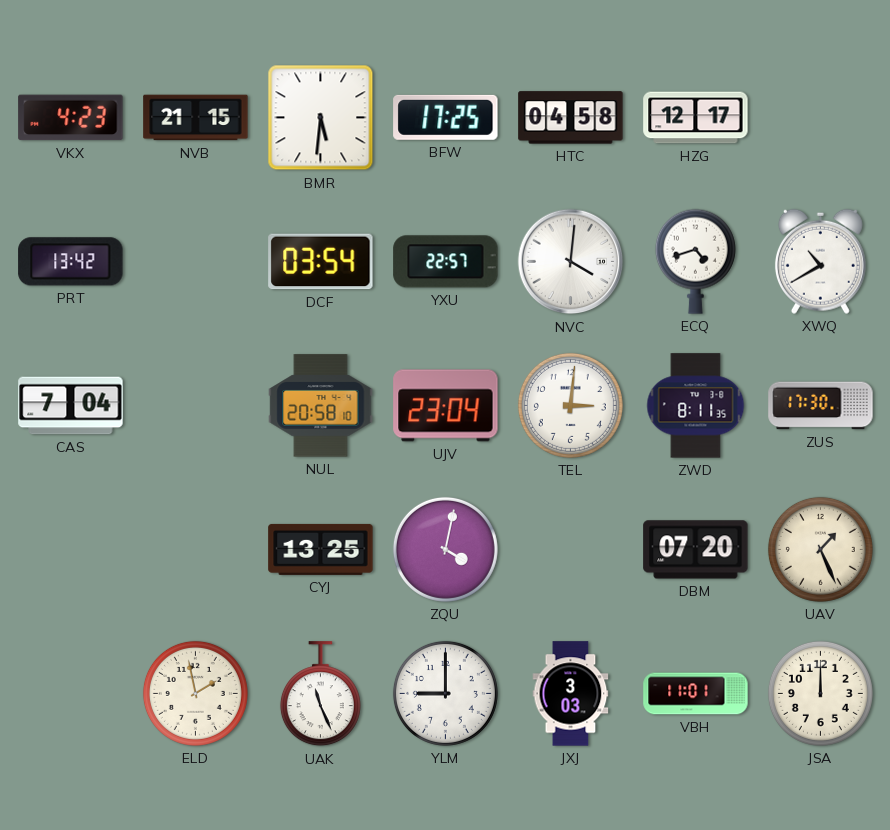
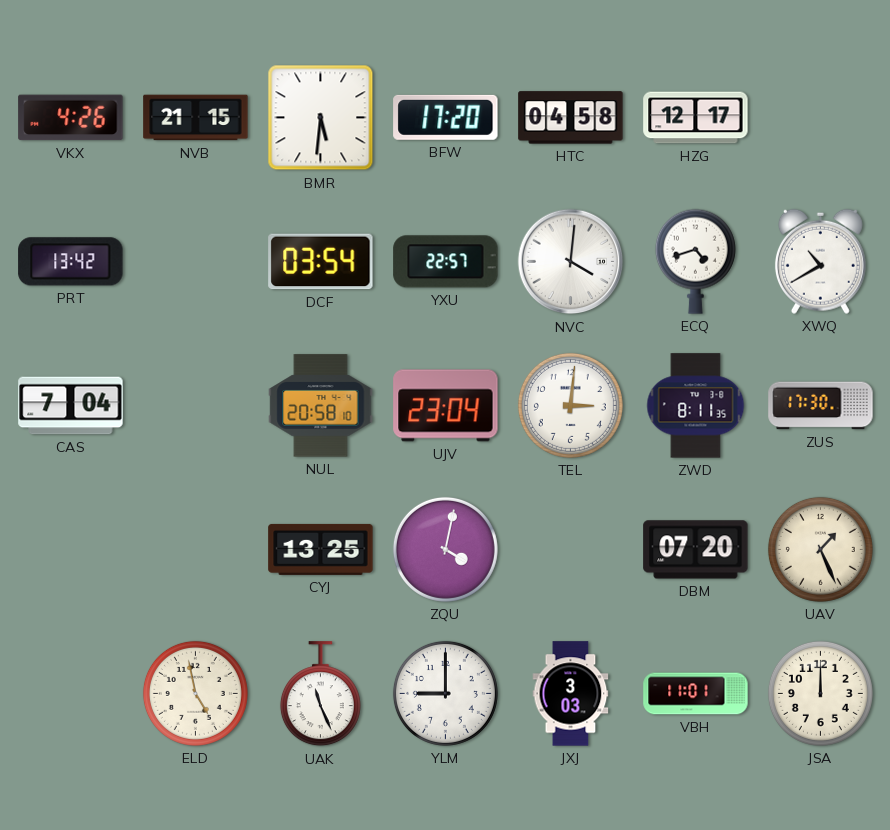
VKX: 4:23 -> 4:26
BFW: 17:25 -> 17:20
ELD: 1:58 -> 4:58
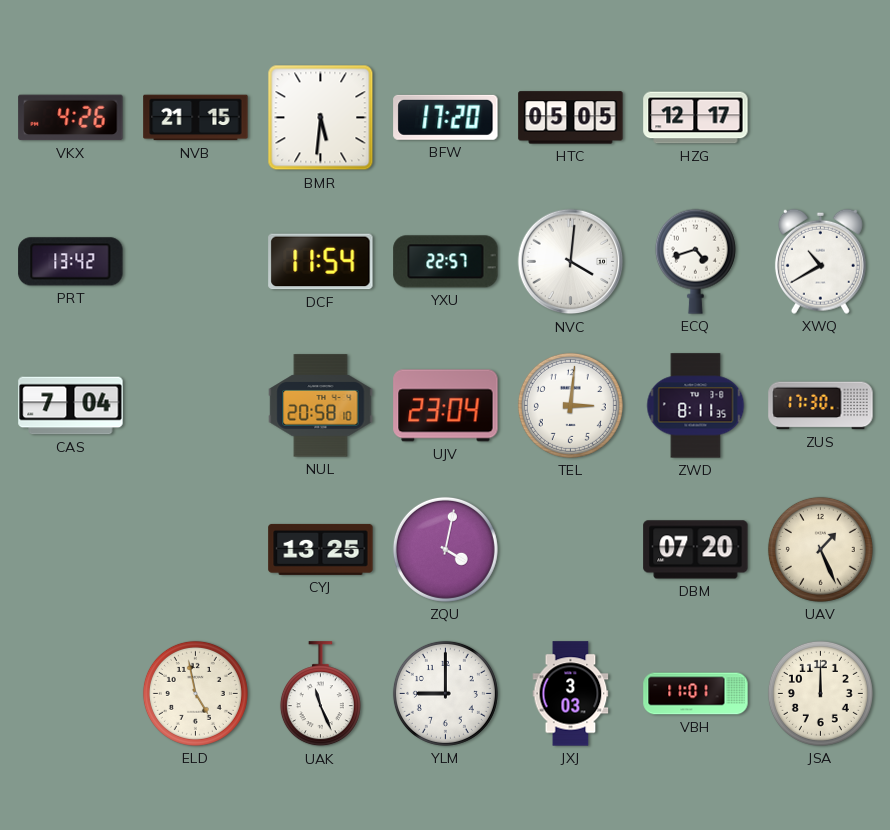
HTC: 04:58 -> 05:05
DCF: 03:54 -> 11:54
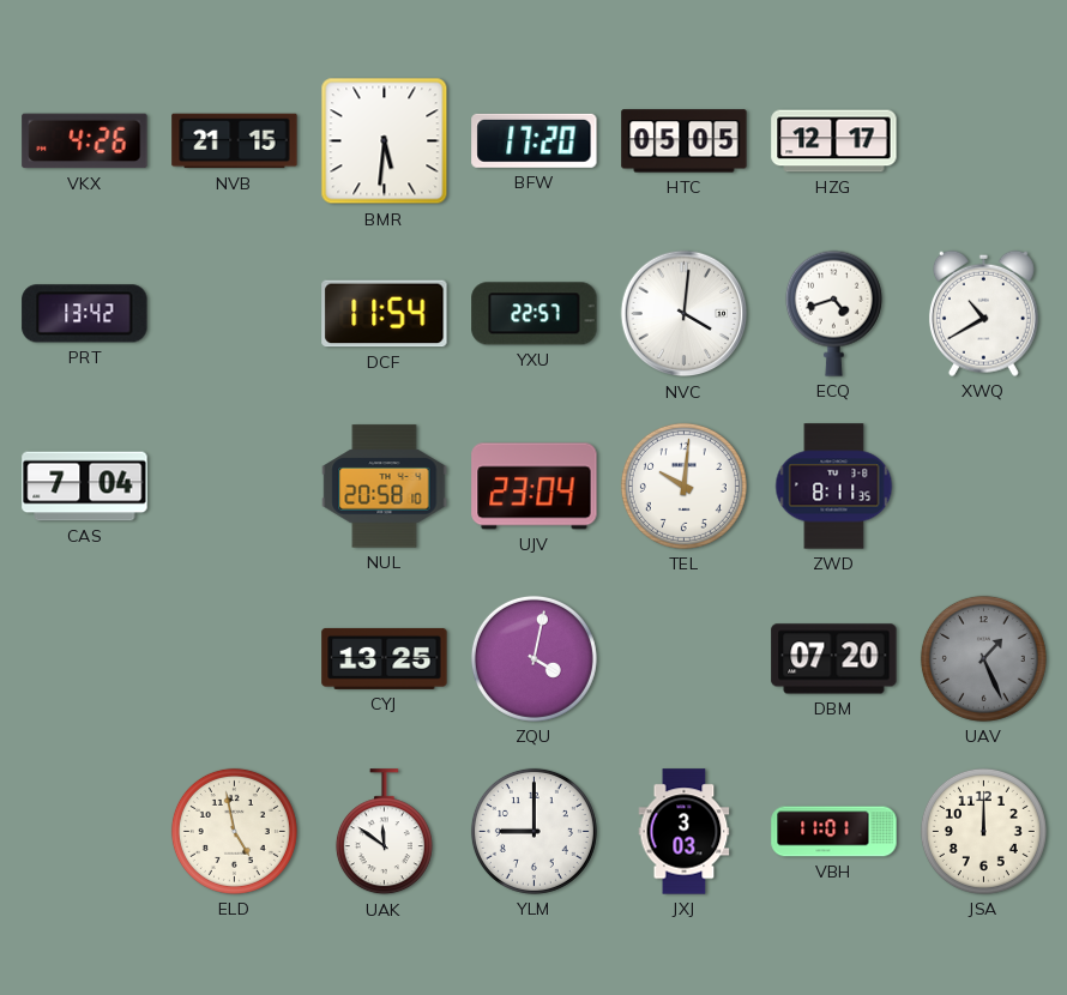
TEL: 3:01 -> 10:01
ZUS: 17:30 -> none
UAV dial: cream -> grey
UAK: 11:26 -> 11:51
